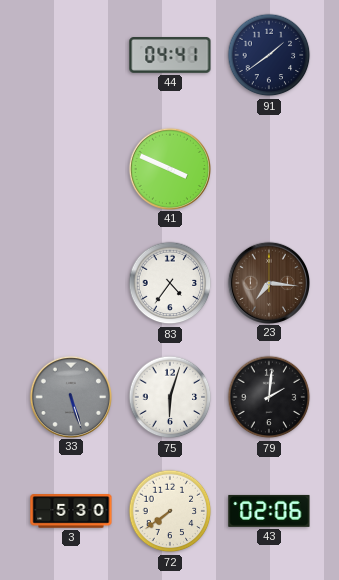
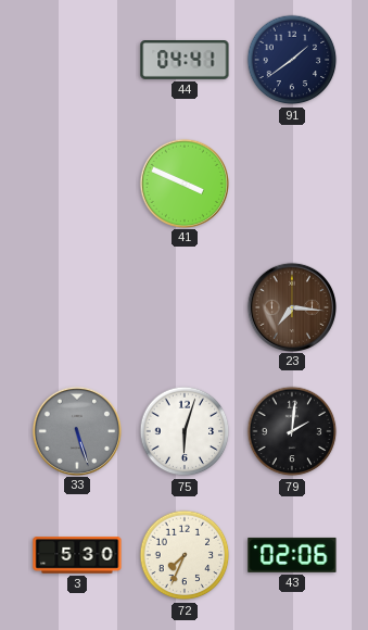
83: 4:36 -> none
72: 7:39 -> 7:34
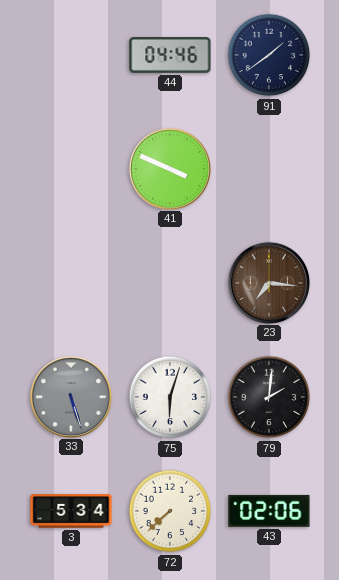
44: 04:41 -> 04:46
3: 5:30 -> 5:34
72: 7:34 -> 7:38
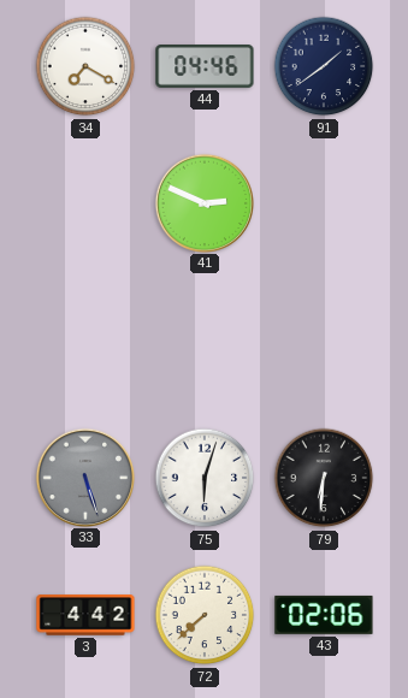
34: none -> 7:20
41: 3:49 -> 2:49
23: 7:16 -> none
79: 2:01 -> 6:31
3: 5:34 -> 4:42
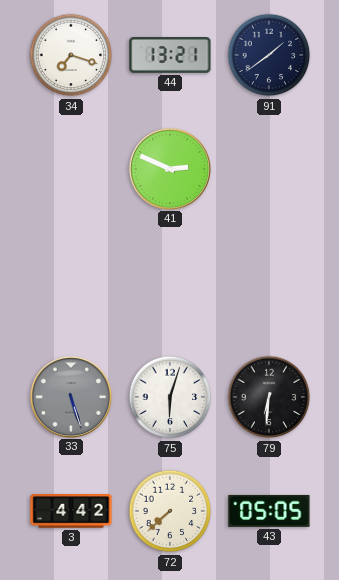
34: 7:20 -> 7:18
44: 04:46 -> 13:21
43: 02:06 -> 05:05
